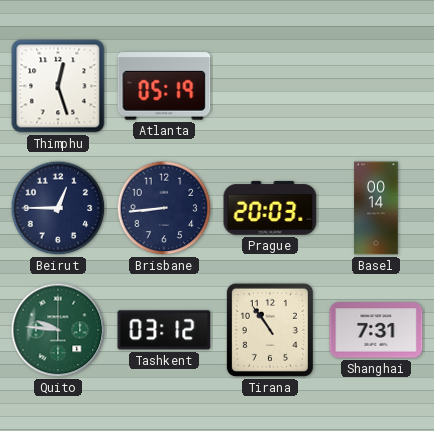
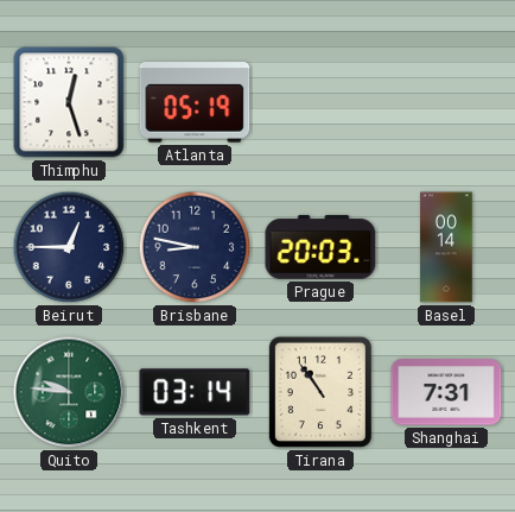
Brisbane: 8:44 -> 8:47
Tashkent: 03:12 -> 03:14
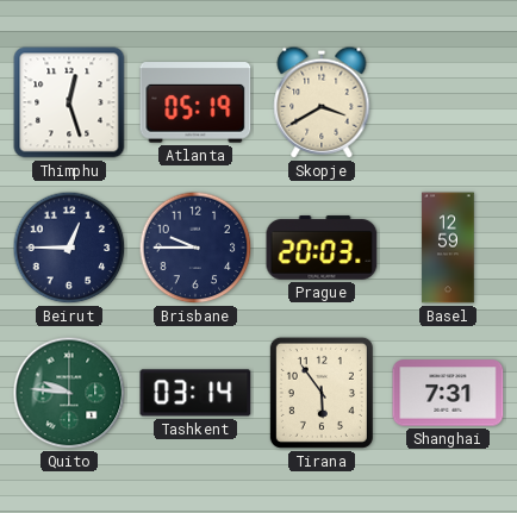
Skopje: none -> 3:40
Brisbane: 8:47 -> 9:45
Basel: 00:14 -> 12:59
Tirana: 10:54 -> 5:54
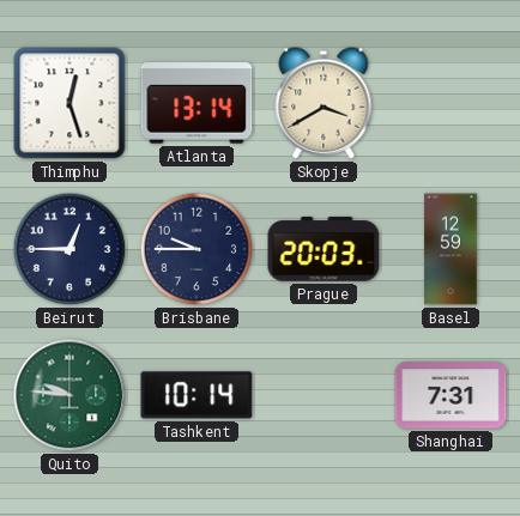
Atlanta: 05:19 -> 13:14
Tashkent: 03:14 -> 10:14
Tirana: 5:54 -> none
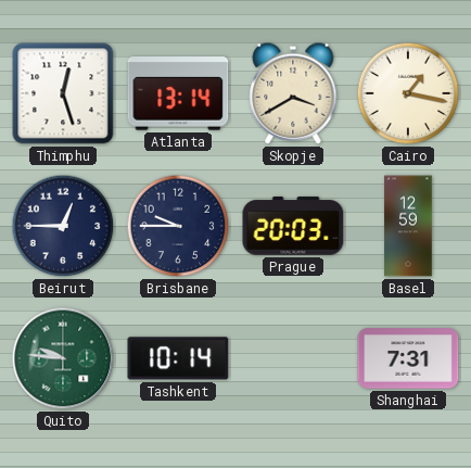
Cairo: none -> 1:17
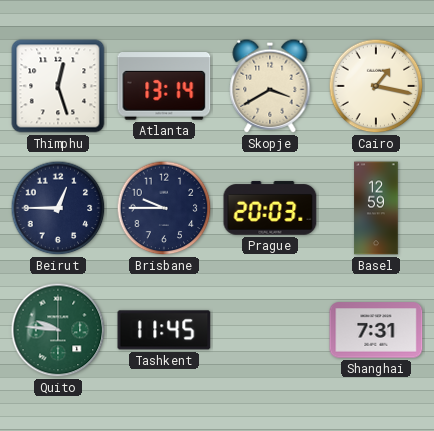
Tashkent: 10:14 -> 11:45
